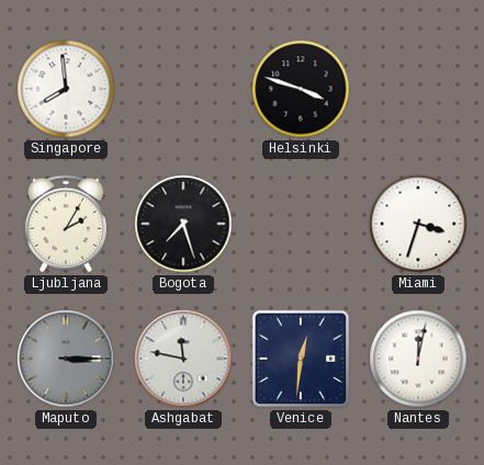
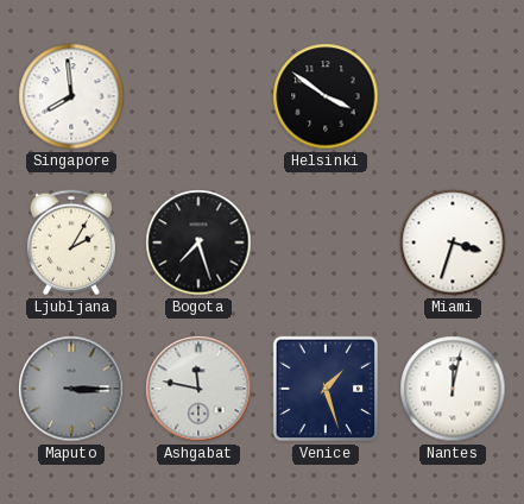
Helsinki: 3:48 -> 3:51
Venice: 12:31 -> 1:27
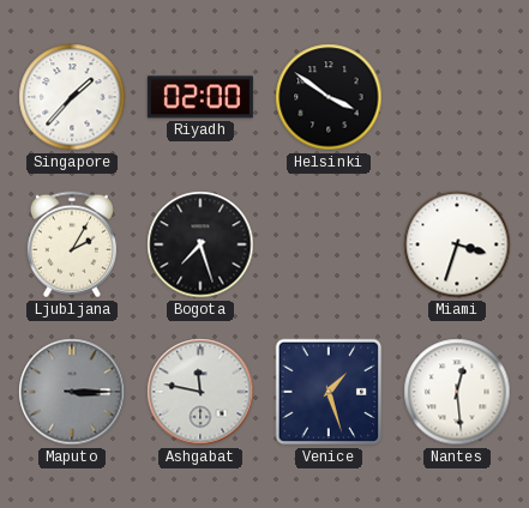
Singapore: 7:59 -> 1:37
Riyadh: none -> 02:00
Nantes: 12:02 -> 12:29
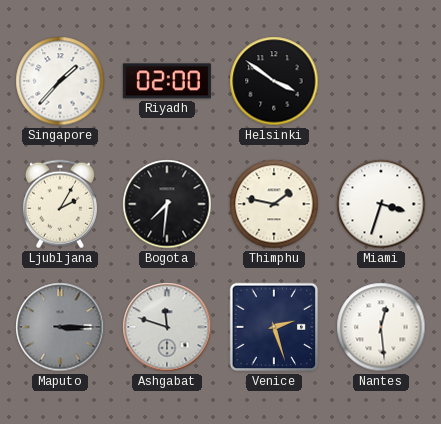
Bogota: 7:27 -> 7:31
Thimphu: none -> 1:47
Ashgabat: 11:47 -> 11:48
Venice: 1:27 -> 2:27
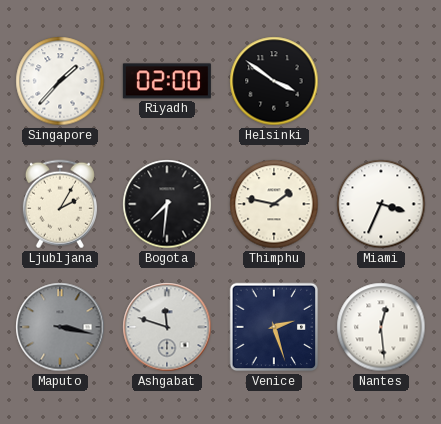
Miami: 3:33 -> 3:34
Maputo: 3:15 -> 3:17
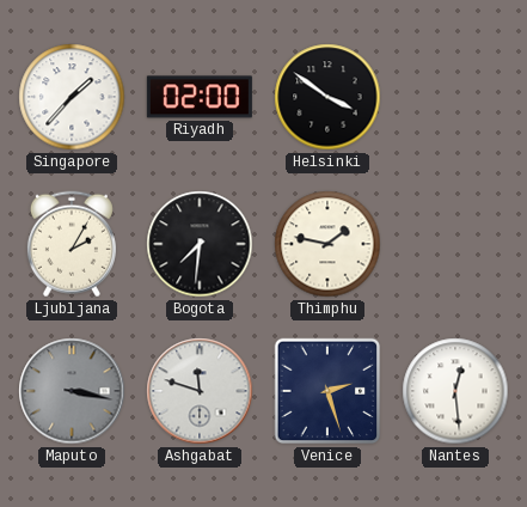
Miami: 3:34 -> none
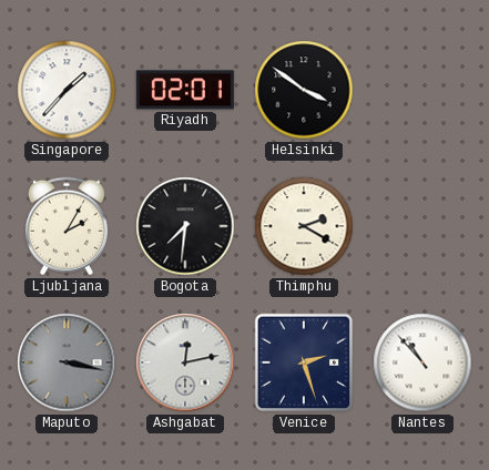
Riyadh: 02:00 -> 02:01
Thimphu: 1:47 -> 2:20
Ashgabat: 11:48 -> 12:13
Nantes: 12:29 -> 10:53
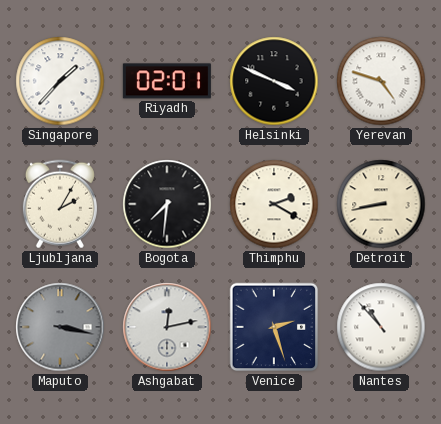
Helsinki: 3:51 -> 3:49
Yerevan: none -> 4:48
Detroit: none -> 8:43
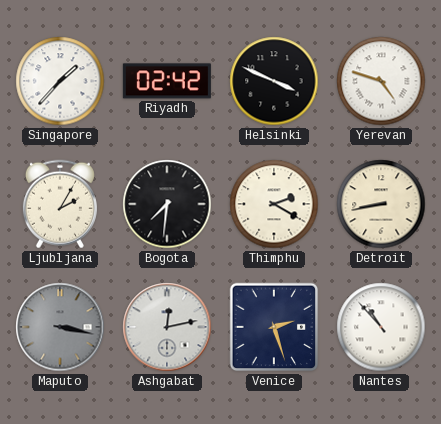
Riyadh: 02:01 -> 02:42
